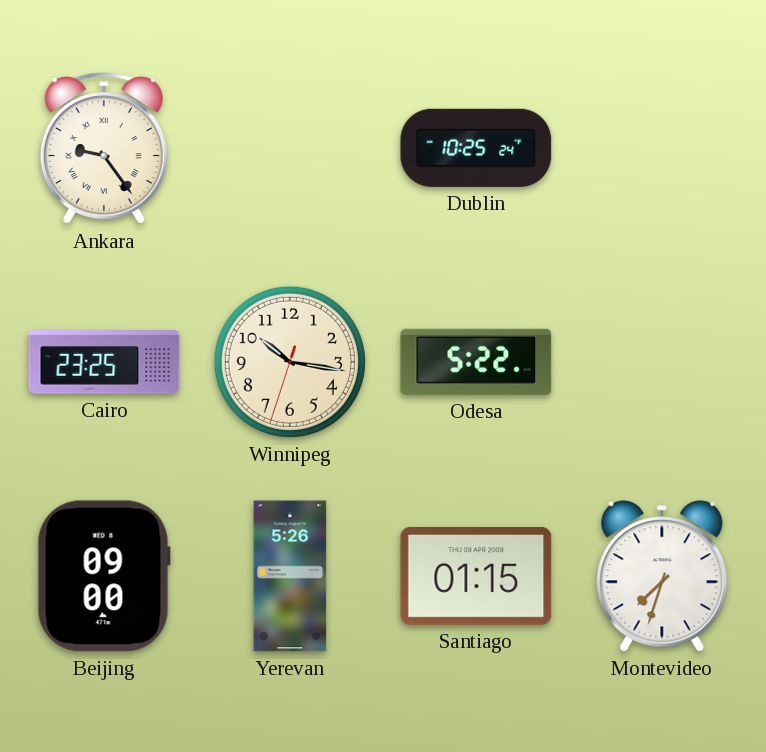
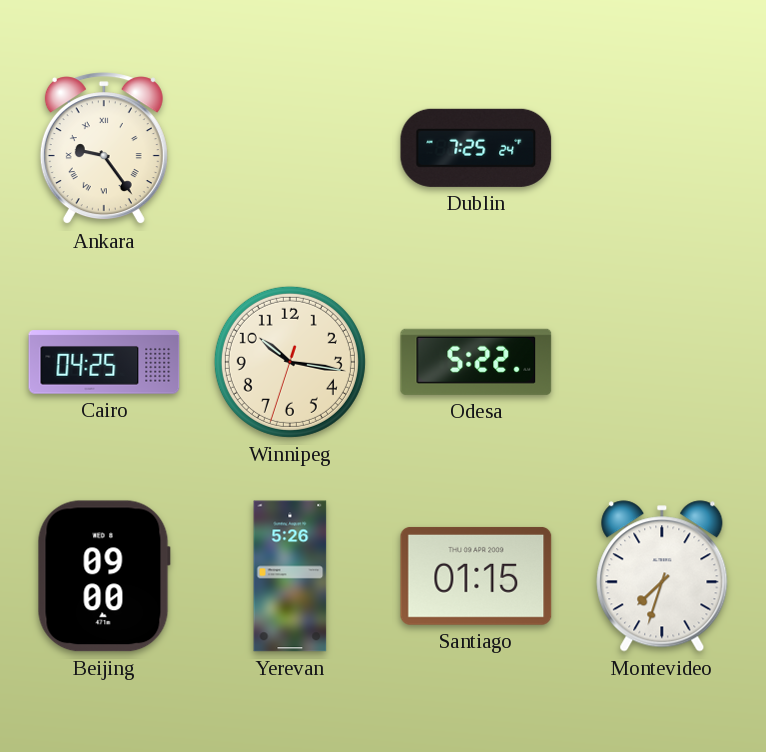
Dublin: 10:25 -> 7:25
Cairo: 23:25 -> 04:25
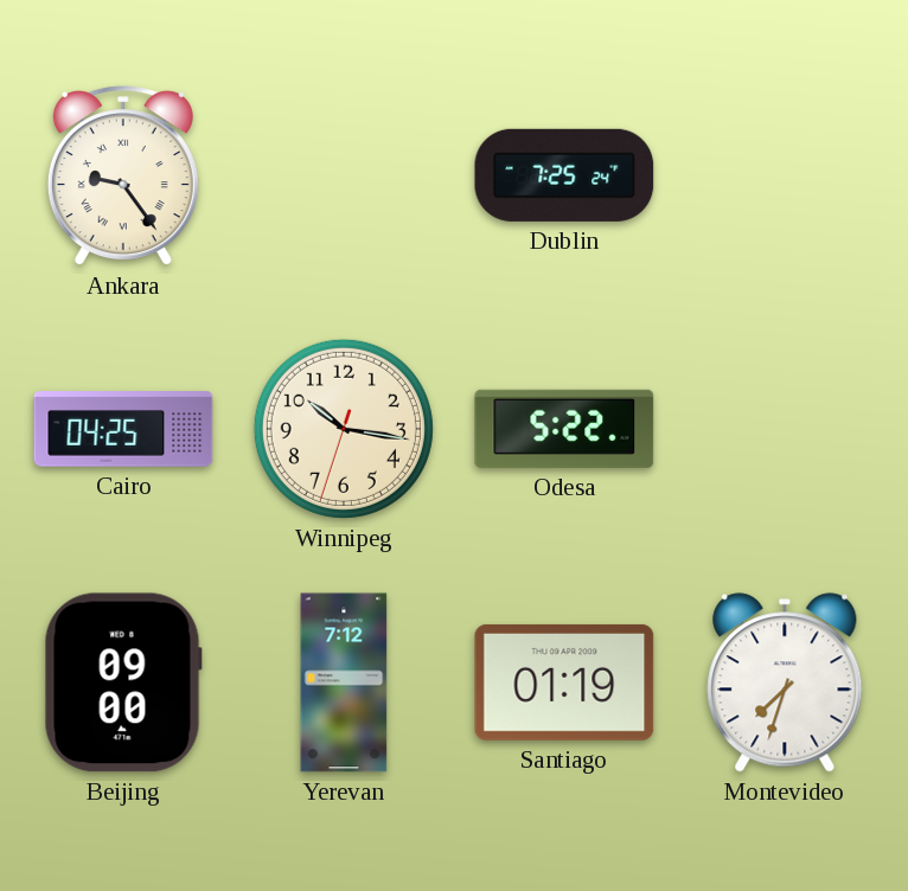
Yerevan: 5:26 -> 7:12
Santiago: 01:15 -> 01:19
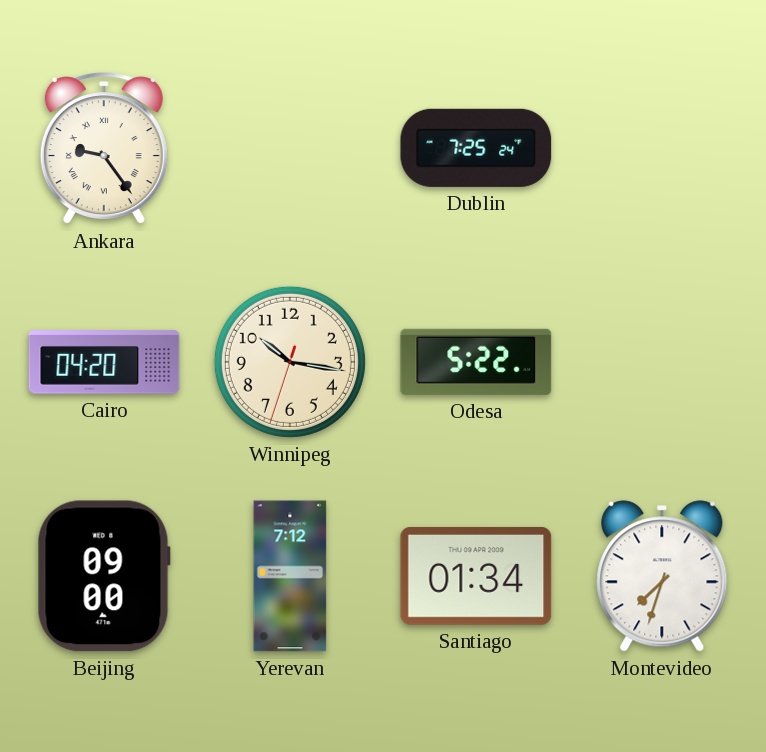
Cairo: 04:25 -> 04:20
Santiago: 01:19 -> 01:34
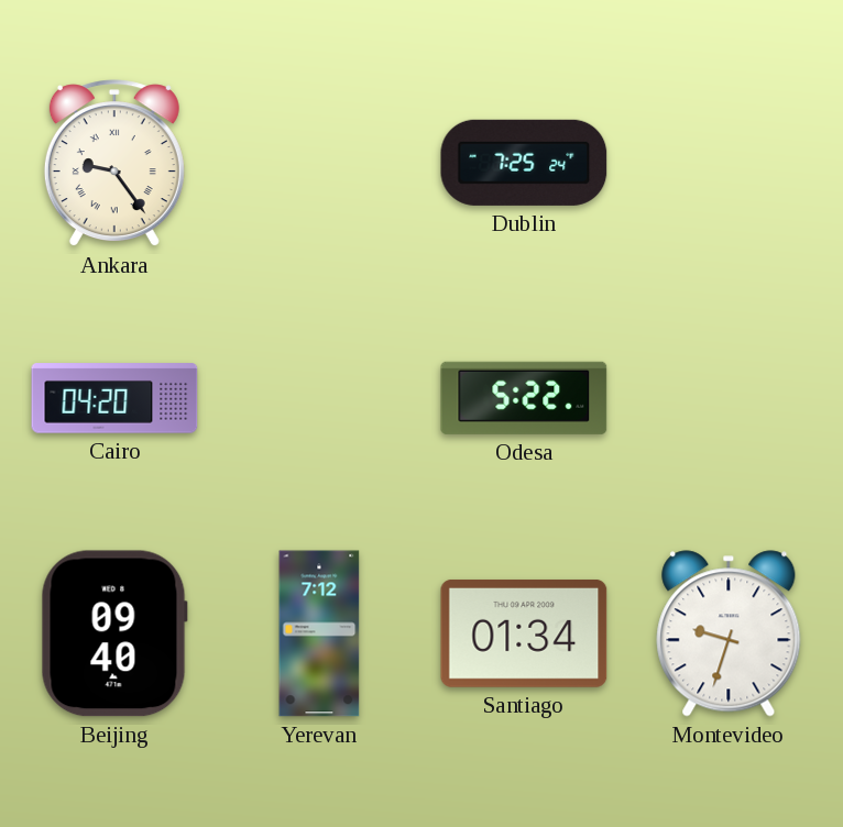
Winnipeg: 10:16 -> none
Beijing: 09:00 -> 09:40
Montevideo: 7:33 -> 9:33
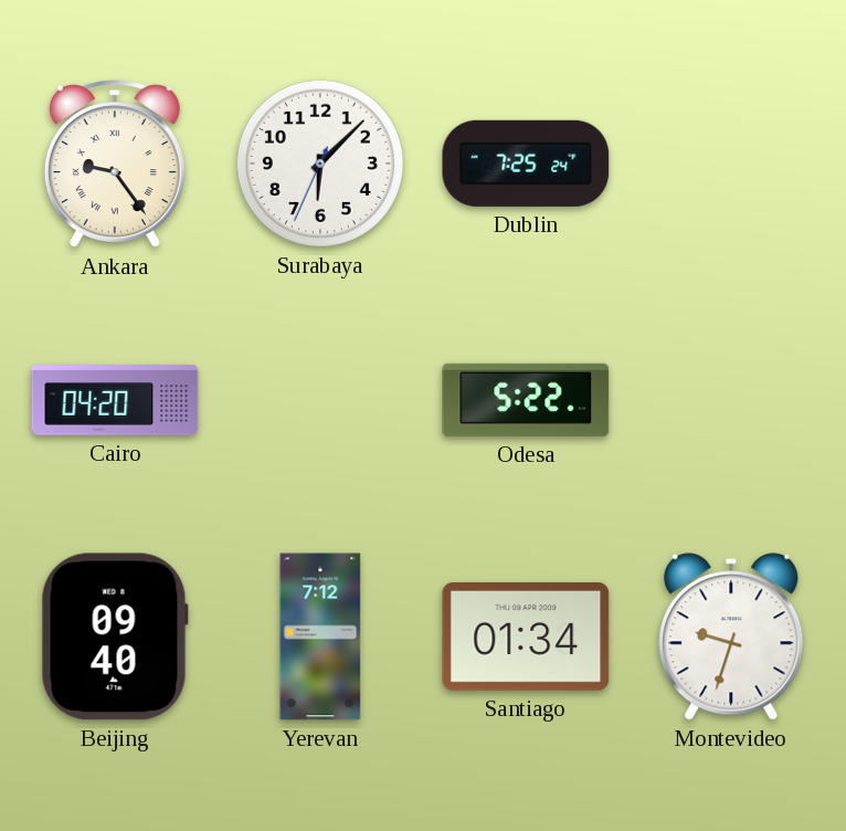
Surabaya: none -> 6:07
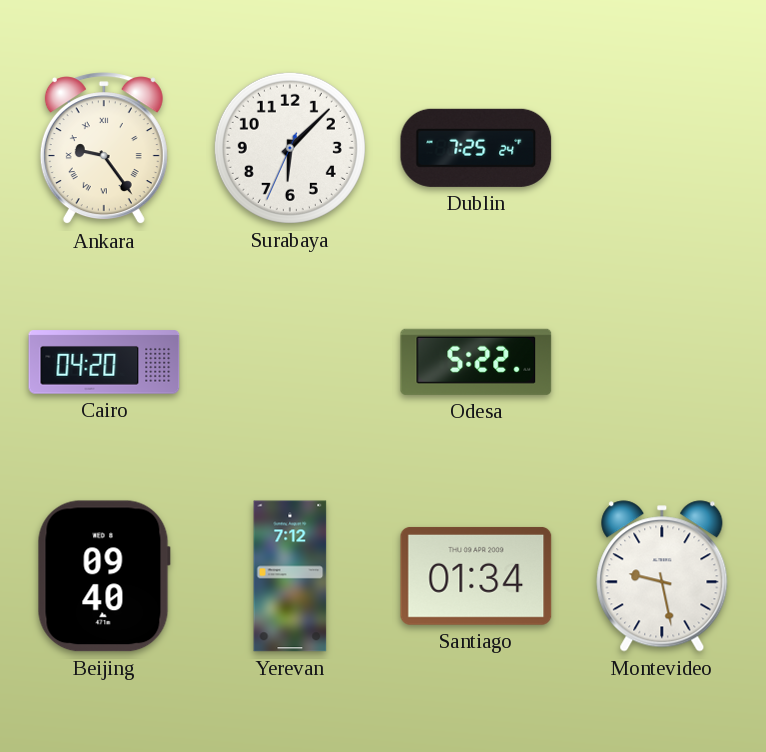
Montevideo: 9:33 -> 9:28
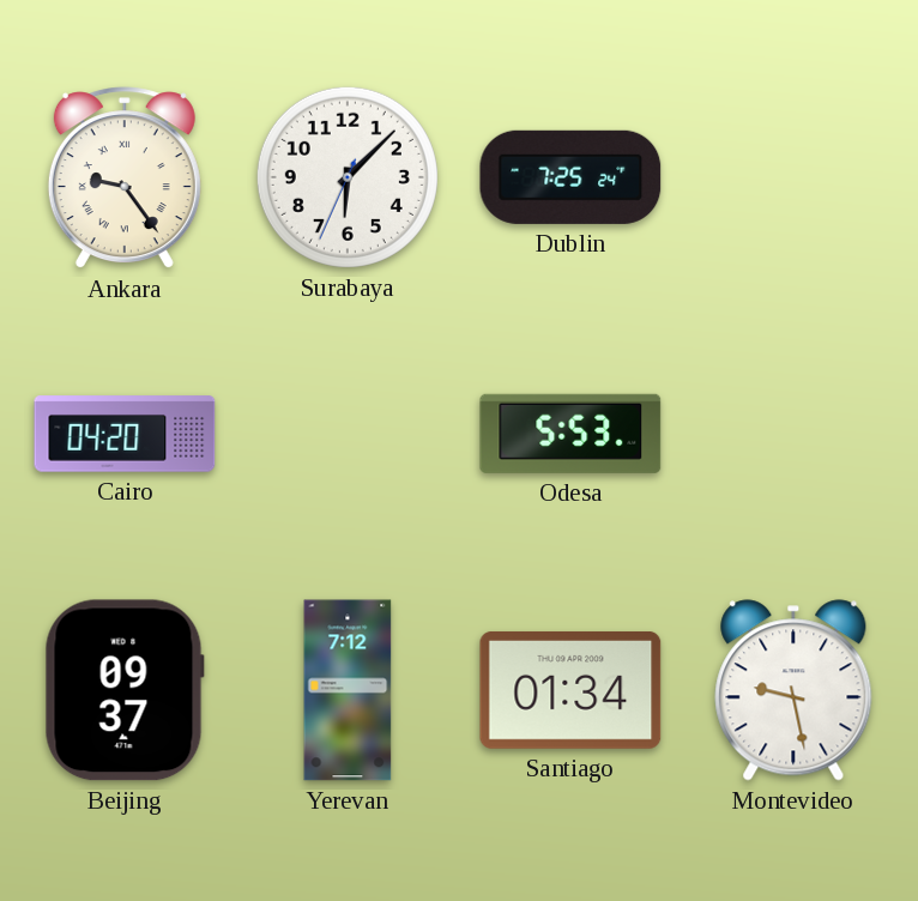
Odesa: 5:22 -> 5:53
Beijing: 09:40 -> 09:37
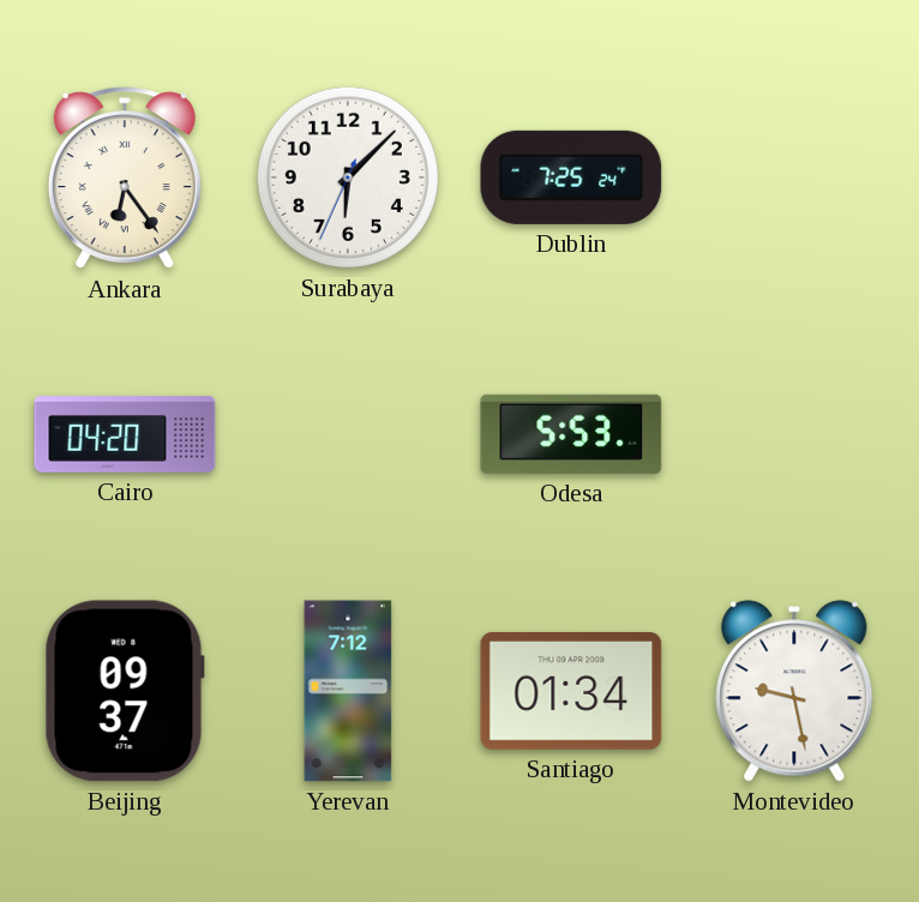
Ankara: 9:24 -> 6:24
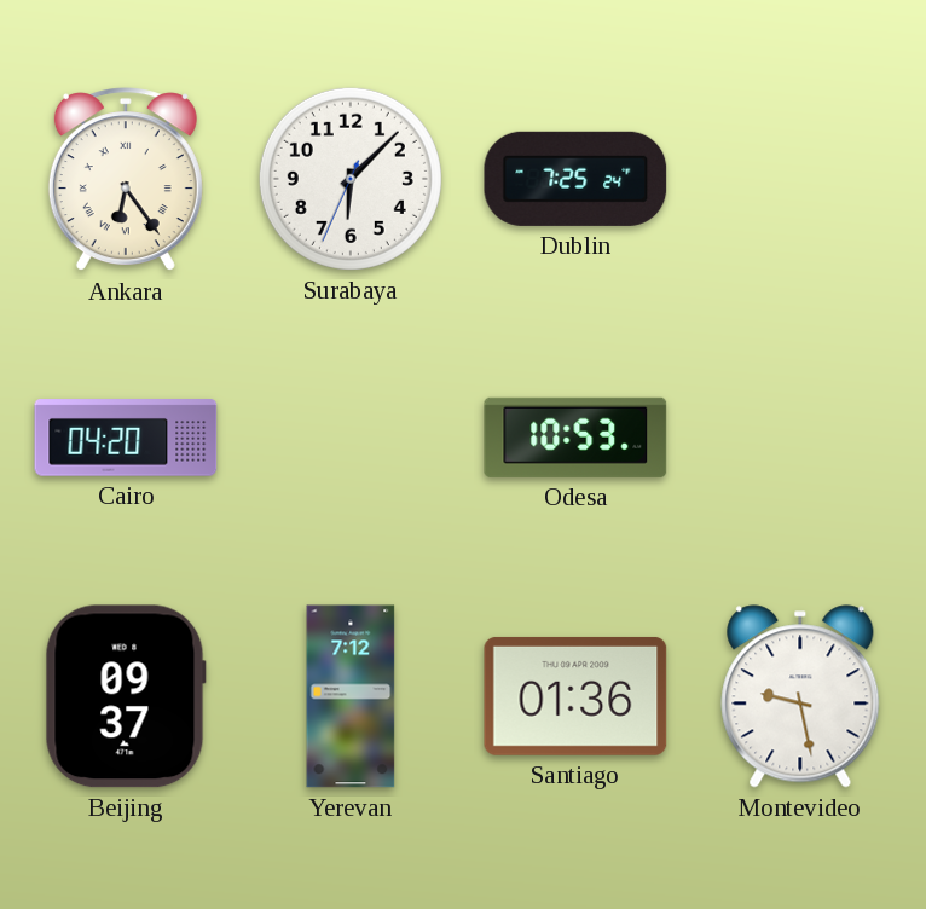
Odesa: 5:53 -> 10:53
Santiago: 01:34 -> 01:36
